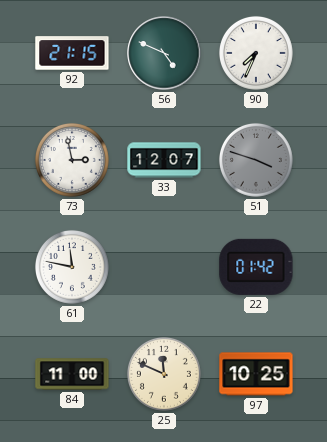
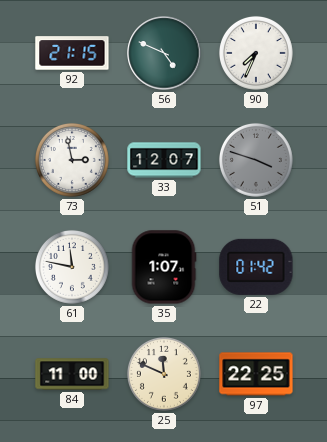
35: none -> 1:07
97: 10:25 -> 22:25
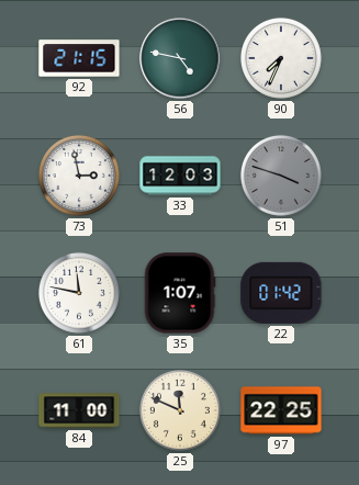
56: 4:49 -> 4:47
33: 12:07 -> 12:03
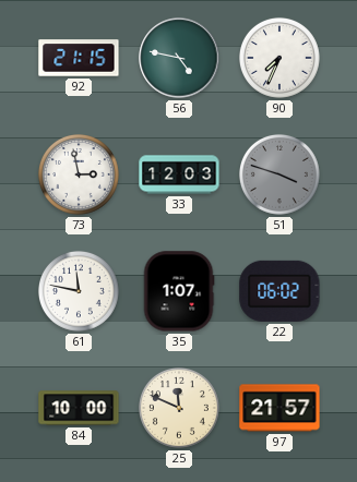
22: 01:42 -> 06:02
84: 11:00 -> 10:00
97: 22:25 -> 21:57
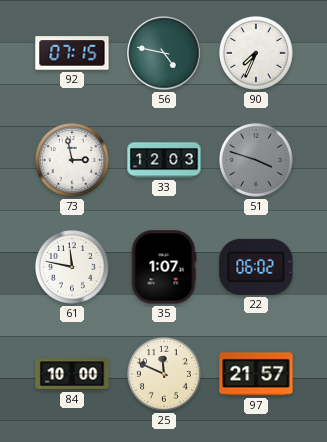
92: 21:15 -> 07:15
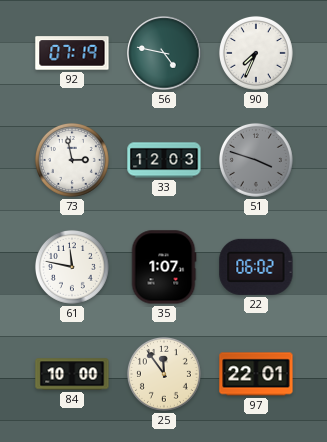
92: 07:15 -> 07:19
25: 11:49 -> 11:54
97: 21:57 -> 22:01
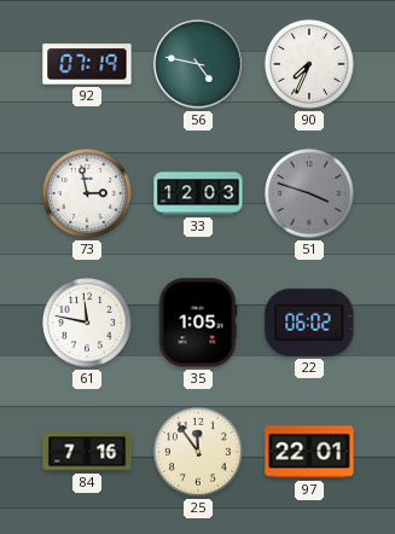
35: 1:07 -> 1:05
84: 10:00 -> 7:16
